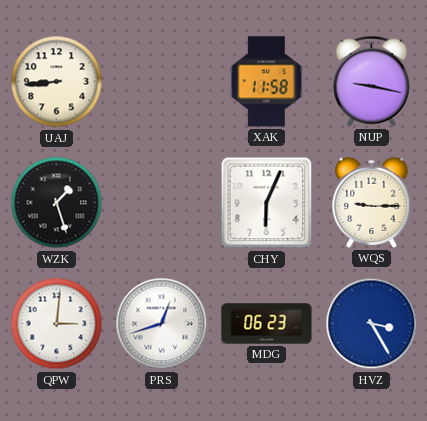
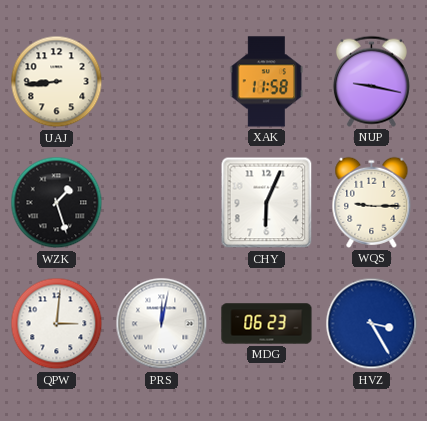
PRS: 12:42 -> 12:02
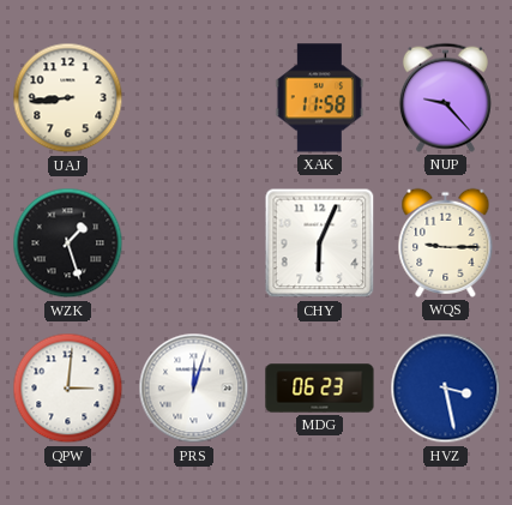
NUP: 9:17 -> 9:23
PRS: 12:02 -> 12:03
HVZ: 3:25 -> 3:28
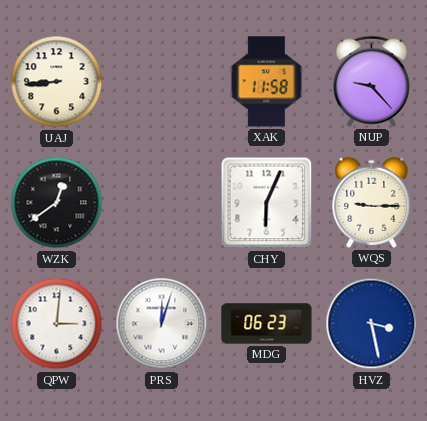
WZK: 1:27 -> 12:39
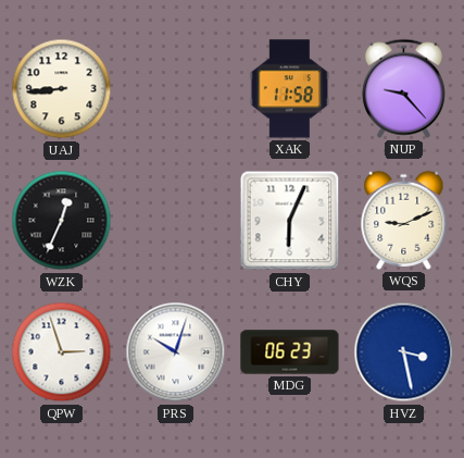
WZK: 12:39 -> 12:34
WQS: 9:15 -> 9:11
QPW: 3:01 -> 2:57
PRS: 12:03 -> 10:03
